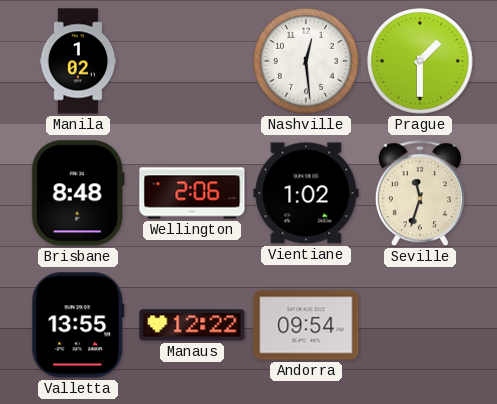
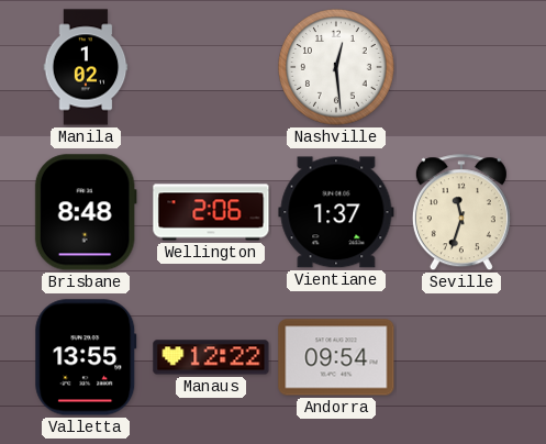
Prague: 1:30 -> none
Vientiane: 1:02 -> 1:37
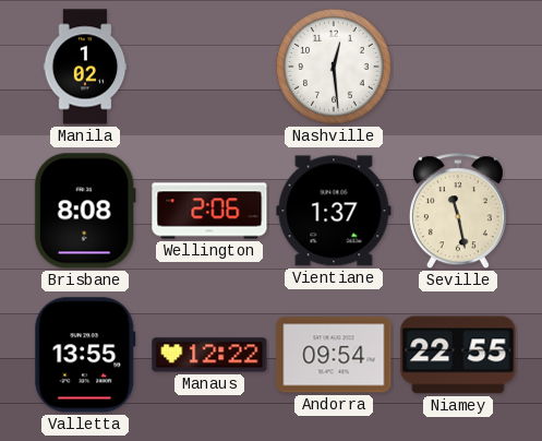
Brisbane: 8:48 -> 8:08
Seville: 11:33 -> 11:28
Niamey: none -> 22:55
